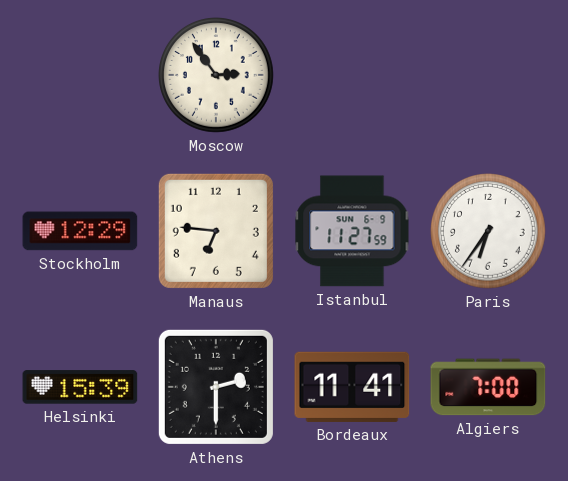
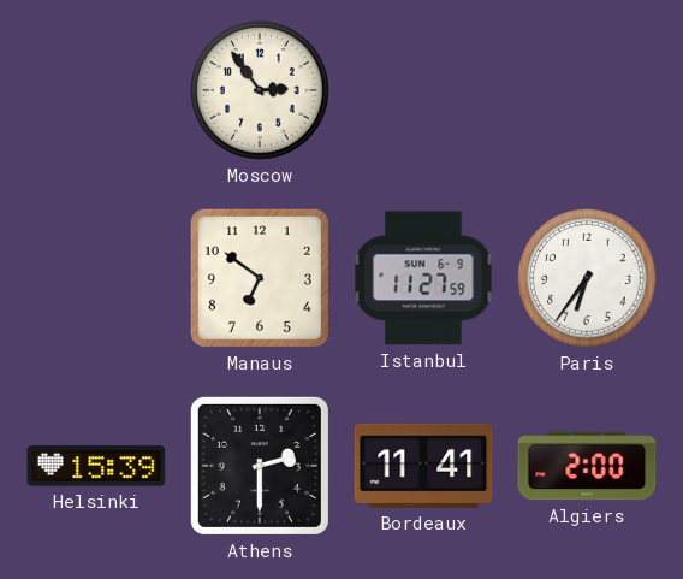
Stockholm: 12:29 -> none
Manaus: 6:46 -> 6:51
Algiers: 7:00 -> 2:00
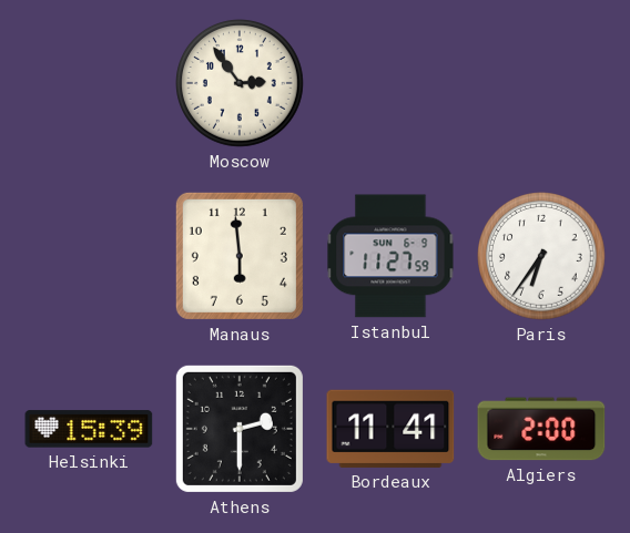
Manaus: 6:51 -> 5:59
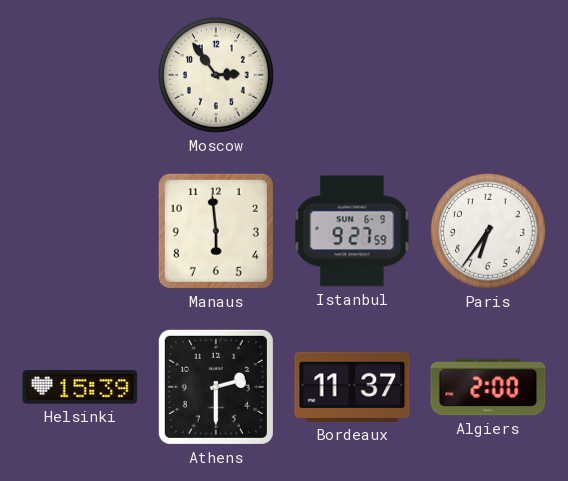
Istanbul: 11:27 -> 9:27
Bordeaux: 11:41 -> 11:37
